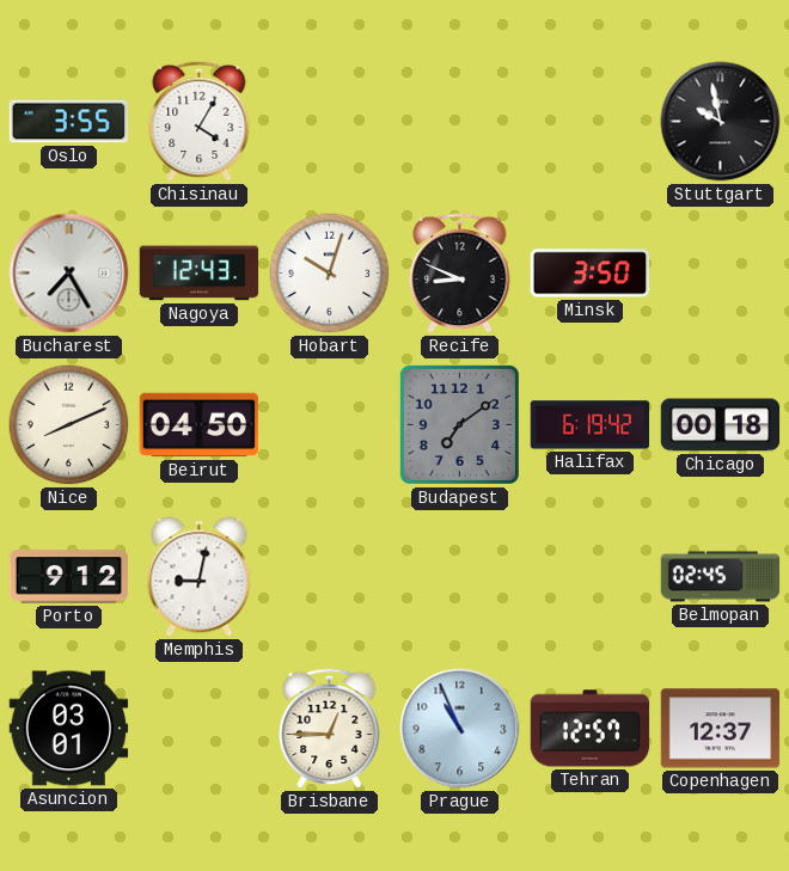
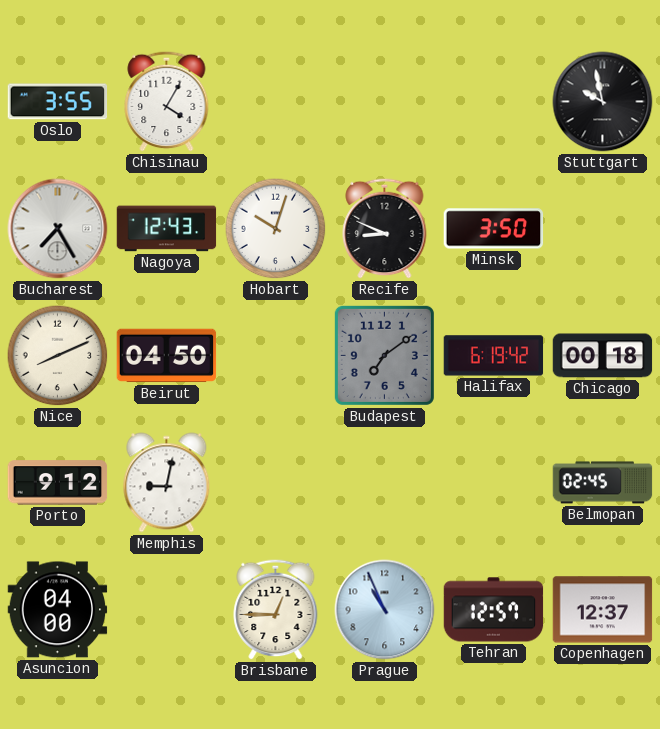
Asuncion: 03:01 -> 04:00
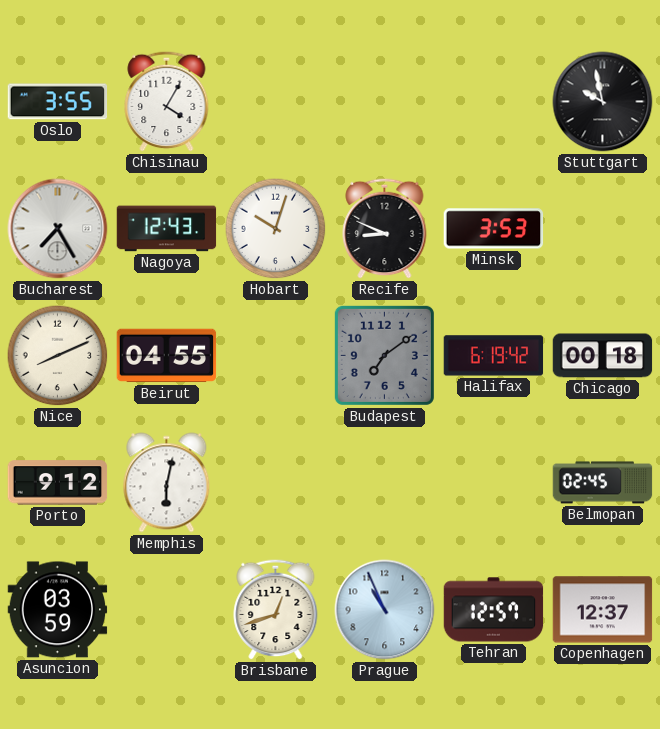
Minsk: 3:50 -> 3:53
Beirut: 04:50 -> 04:55
Memphis: 9:02 -> 6:02
Asuncion: 04:00 -> 03:59
Brisbane: 12:45 -> 12:42
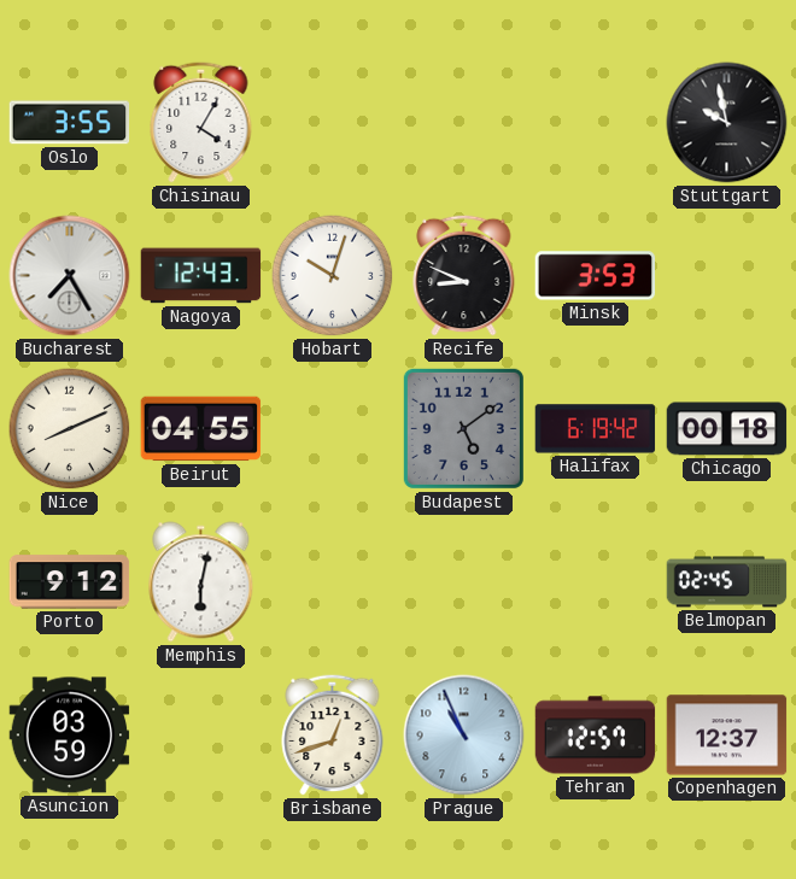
Budapest: 7:09 -> 5:09
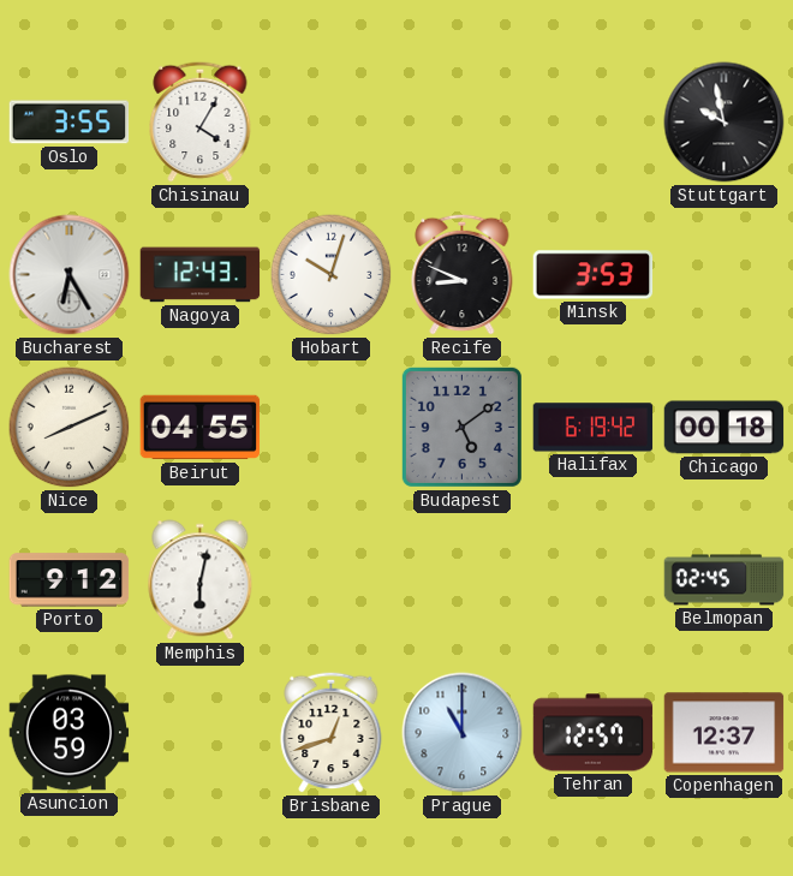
Bucharest: 7:25 -> 6:25
Prague: 10:56 -> 11:00
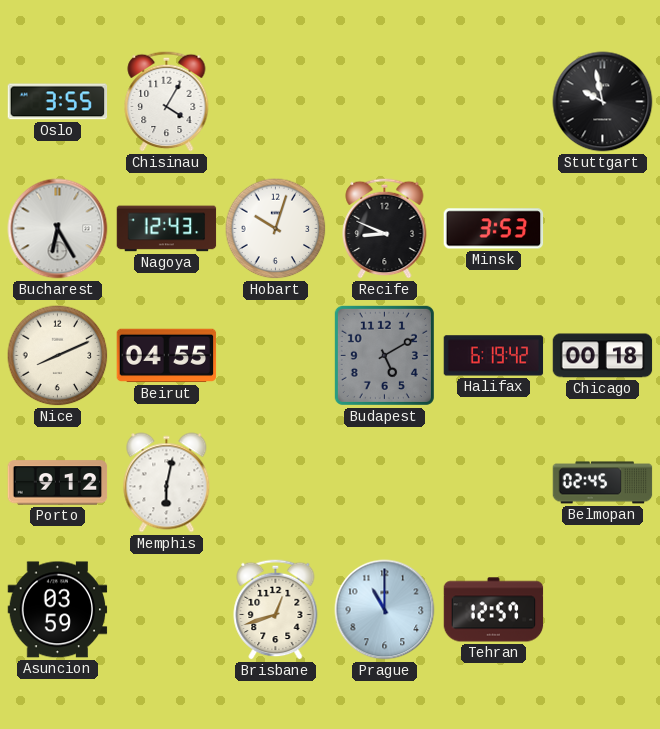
Budapest: 5:09 -> 5:10
Copenhagen: 12:37 -> none
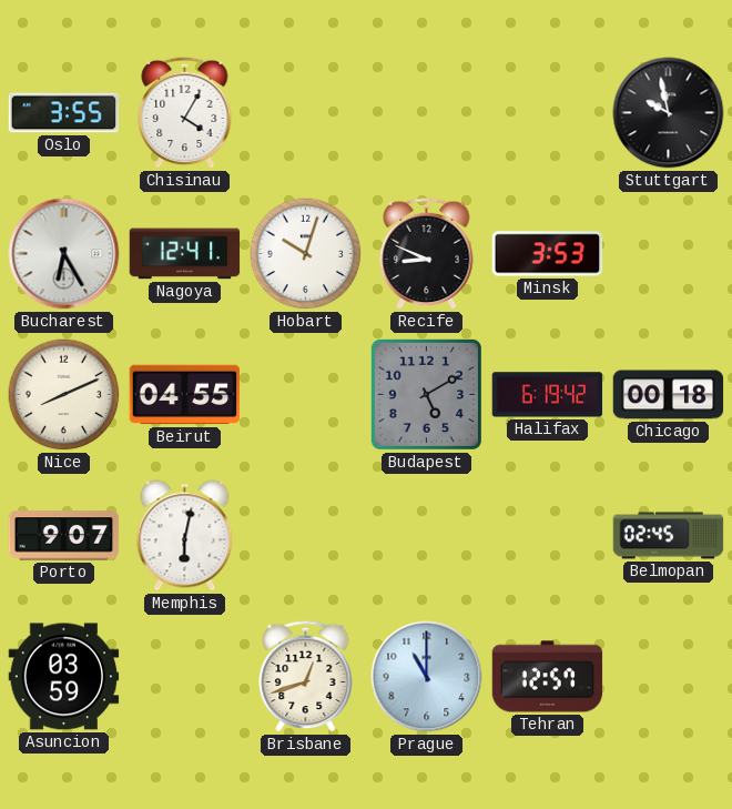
Nagoya: 12:43 -> 12:41
Porto: 9:12 -> 9:07
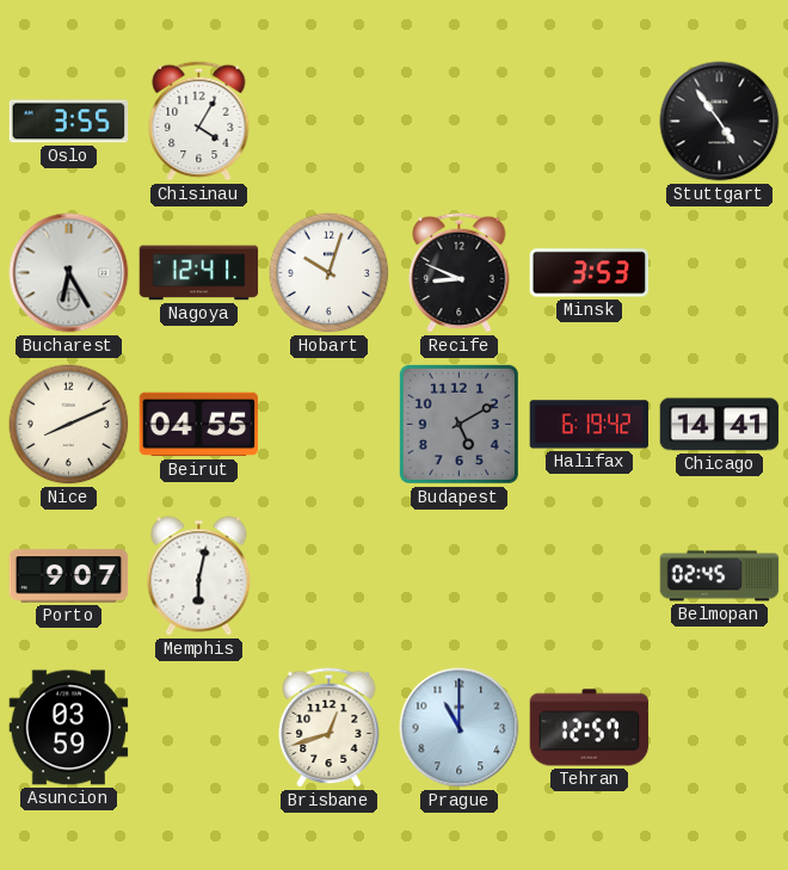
Stuttgart: 9:58 -> 4:54
Chicago: 00:18 -> 14:41
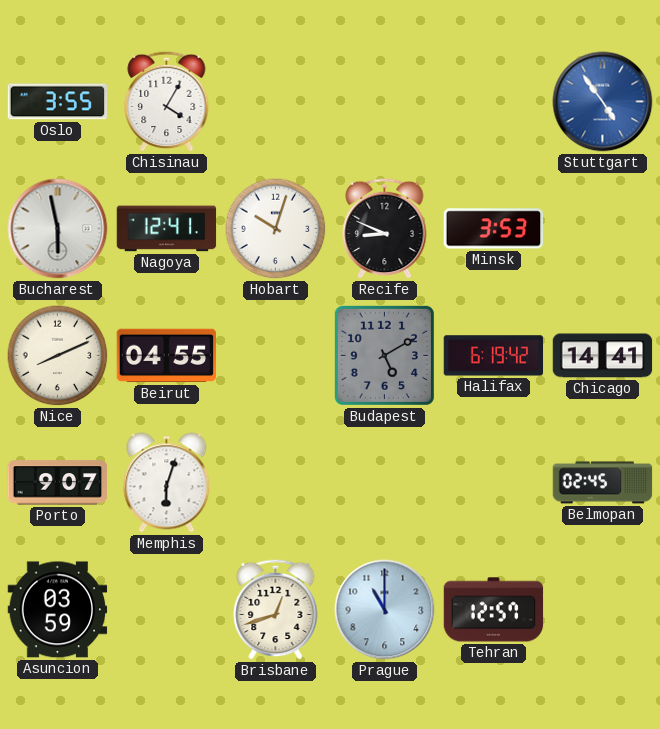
Stuttgart dial: black -> blue
Bucharest: 6:25 -> 5:58
Memphis: 6:02 -> 6:03
